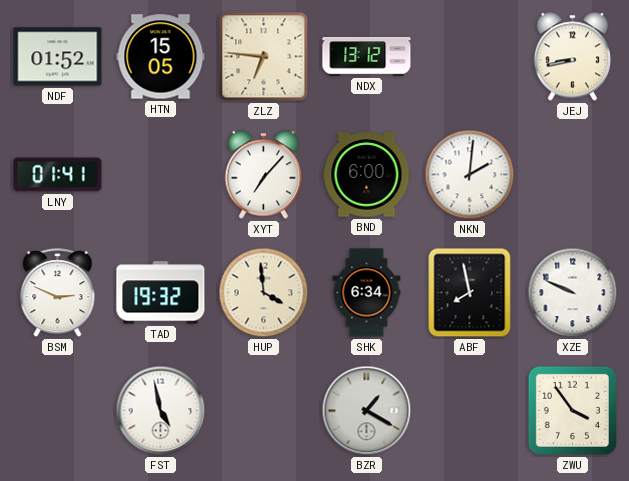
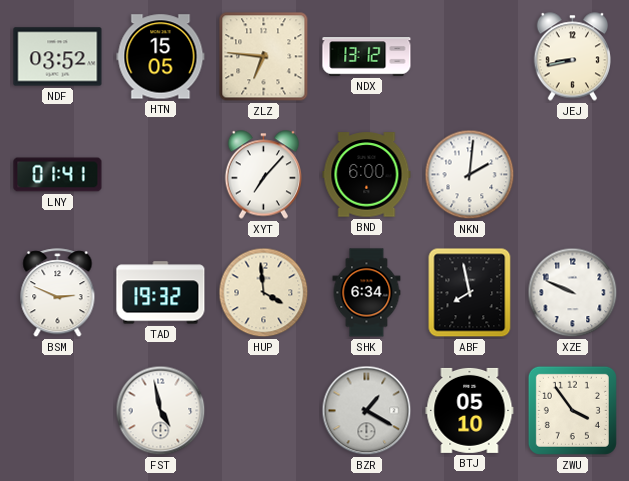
NDF: 01:52 -> 03:52
BTJ: none -> 05:10
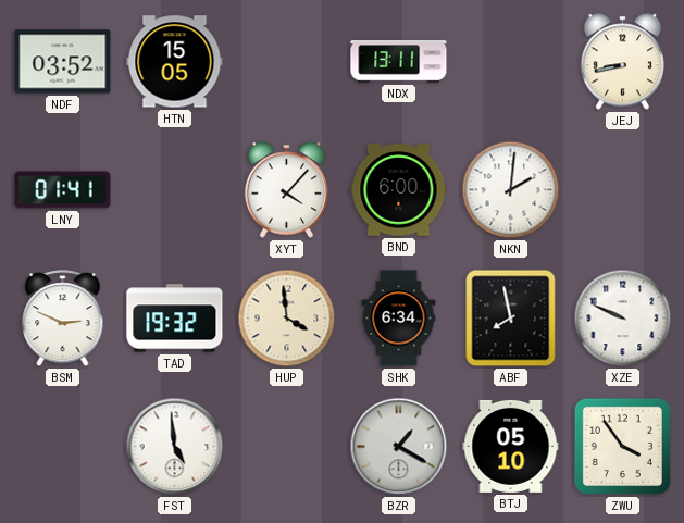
ZLZ: 6:46 -> none
NDX: 13:12 -> 13:11
XYT: 7:07 -> 4:07
FST: 4:58 -> 4:59
